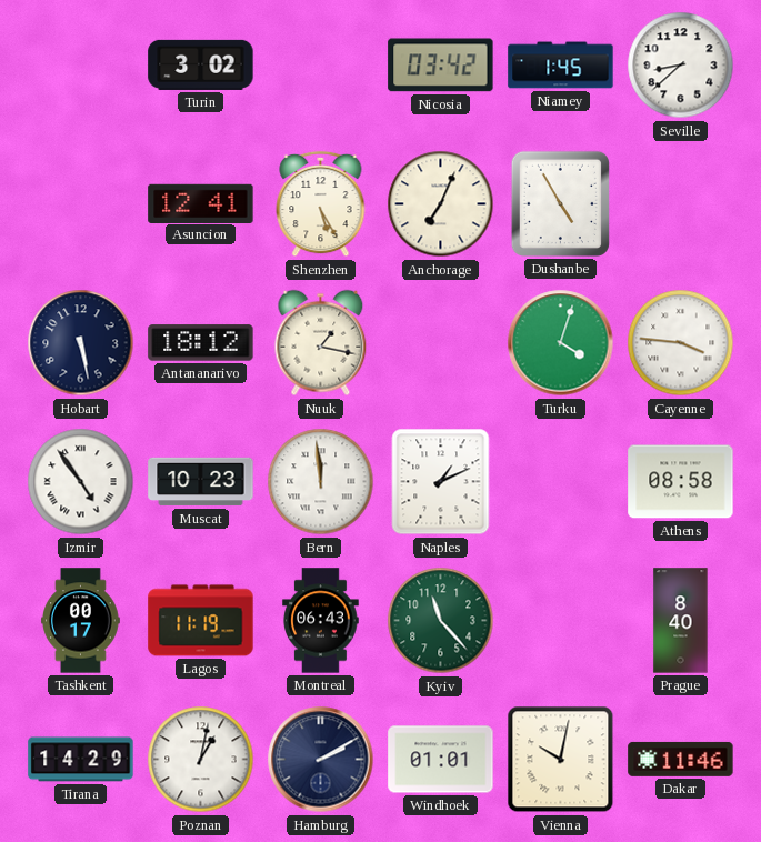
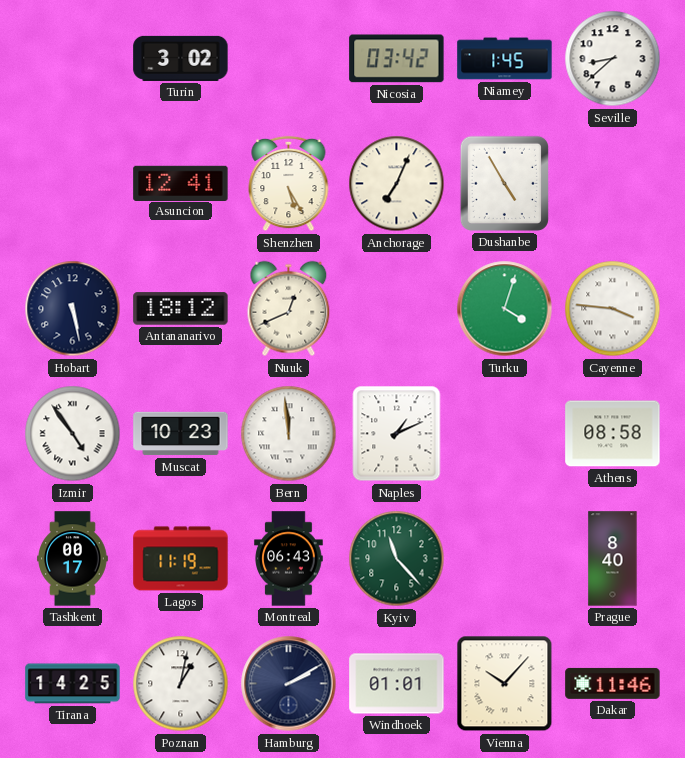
Nuuk: 1:17 -> 12:41
Tirana: 14:29 -> 14:25
Vienna: 10:02 -> 10:07
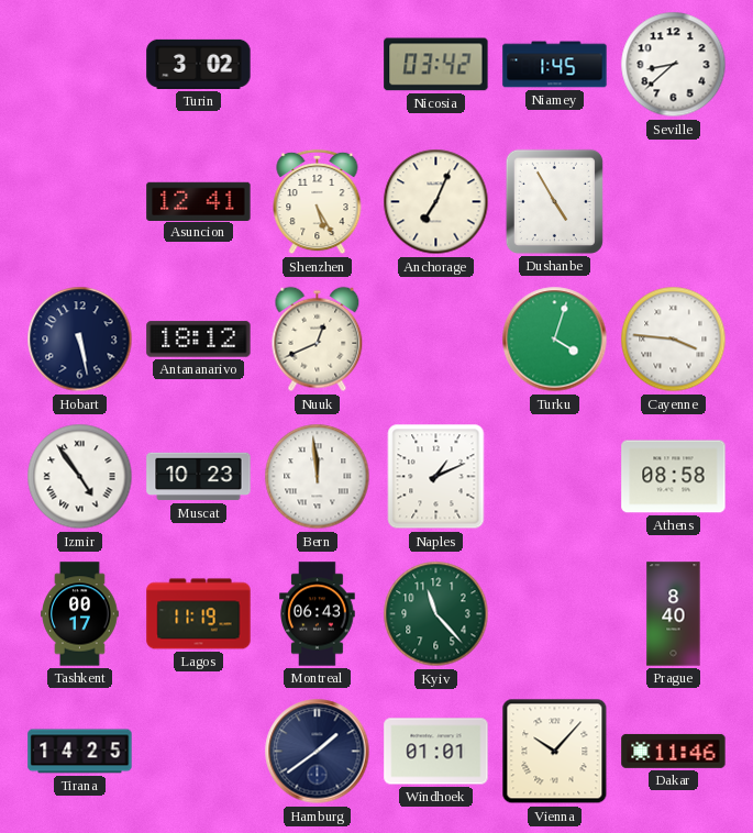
Poznan: 1:02 -> none
Hamburg: 2:10 -> 1:39
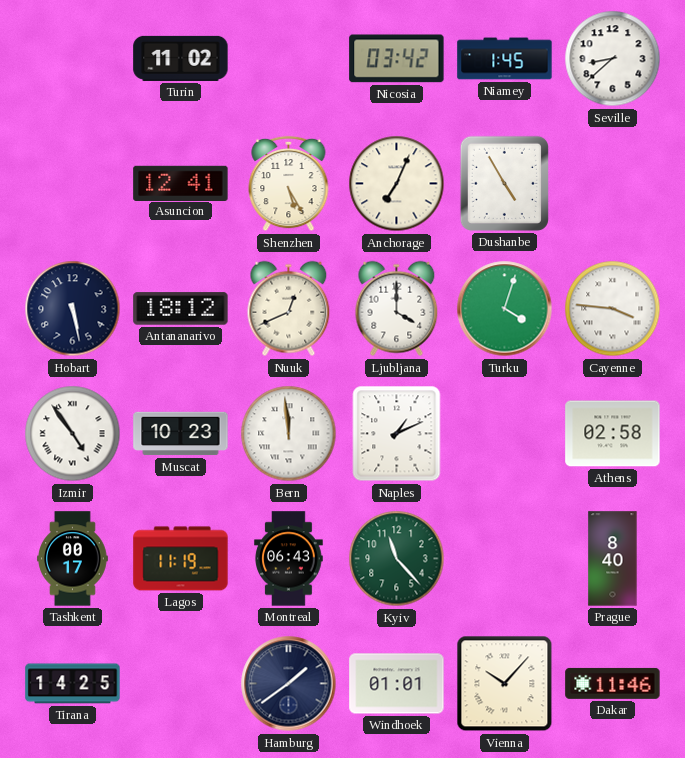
Turin: 3:02 -> 11:02
Ljubljana: none -> 4:00
Athens: 08:58 -> 02:58
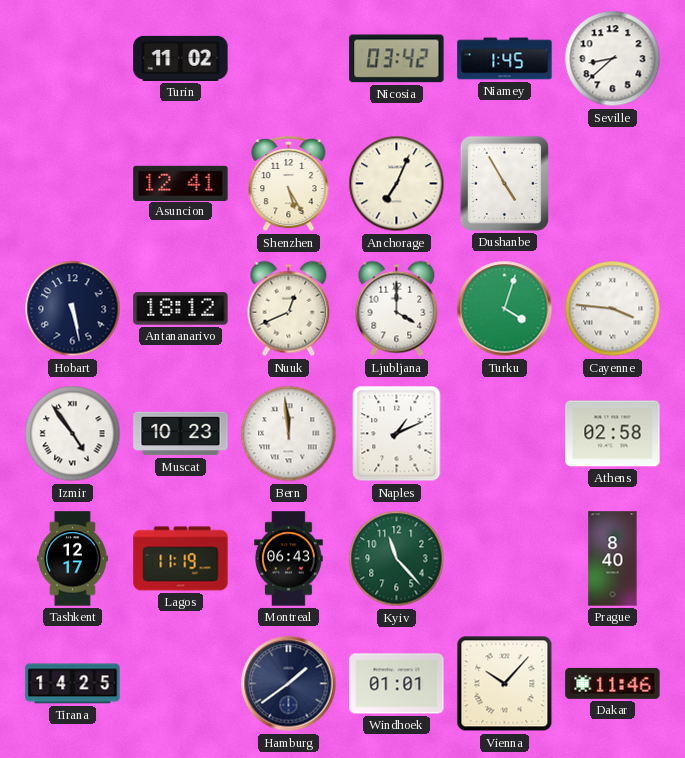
Tashkent: 00:17 -> 12:17
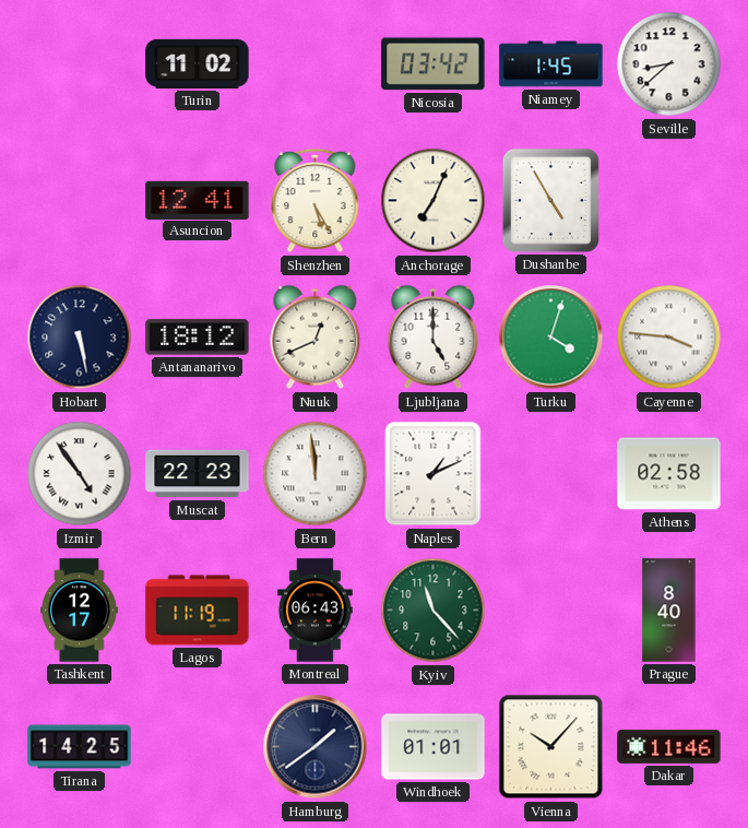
Ljubljana: 4:00 -> 5:00
Muscat: 10:23 -> 22:23
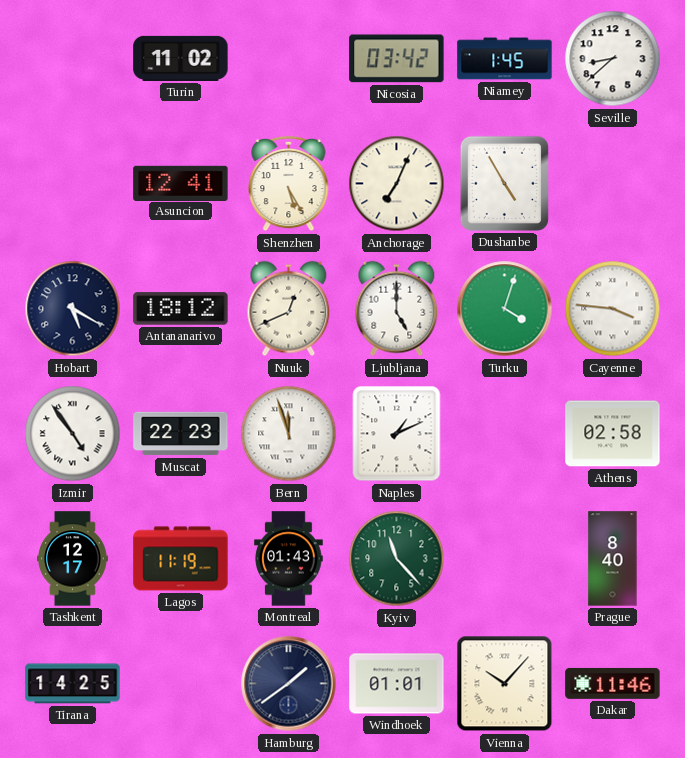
Hobart: 5:28 -> 5:20
Bern: 11:59 -> 11:57
Montreal: 06:43 -> 01:43
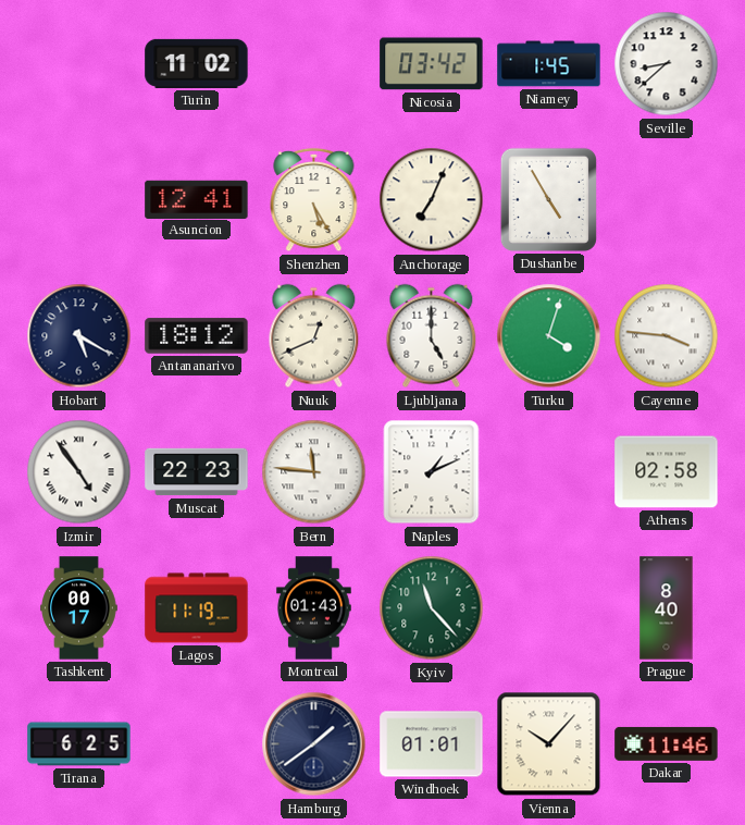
Bern: 11:57 -> 11:46
Tashkent: 12:17 -> 00:17
Tirana: 14:25 -> 6:25
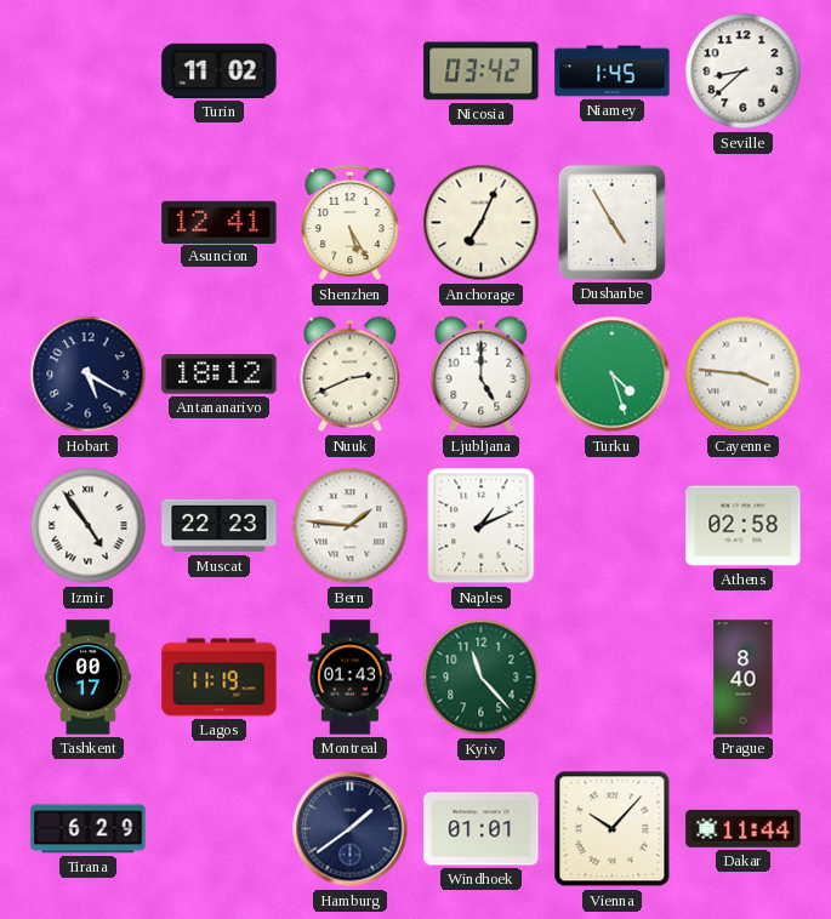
Nuuk: 12:41 -> 2:41
Turku: 4:03 -> 4:27
Bern: 11:46 -> 1:46
Tirana: 6:25 -> 6:29
Dakar: 11:46 -> 11:44
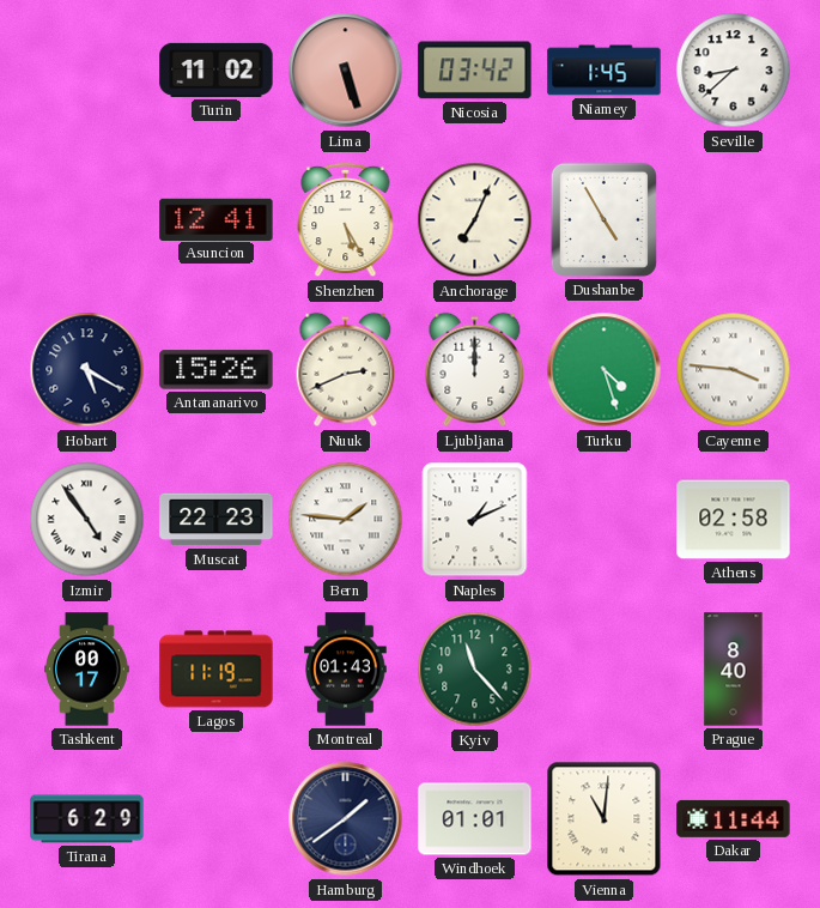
Lima: none -> 5:27
Antananarivo: 18:12 -> 15:26
Ljubljana: 5:00 -> 12:00
Vienna: 10:07 -> 11:01
